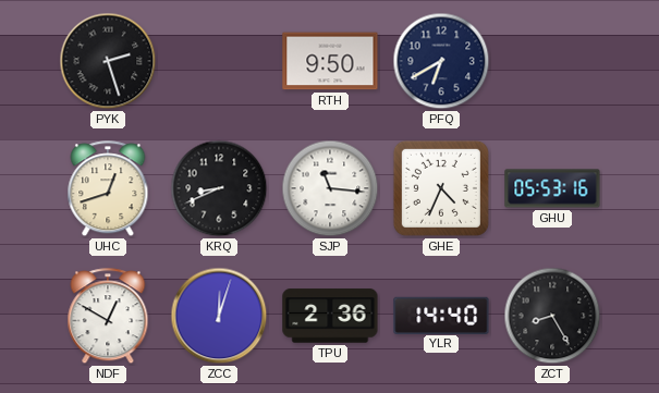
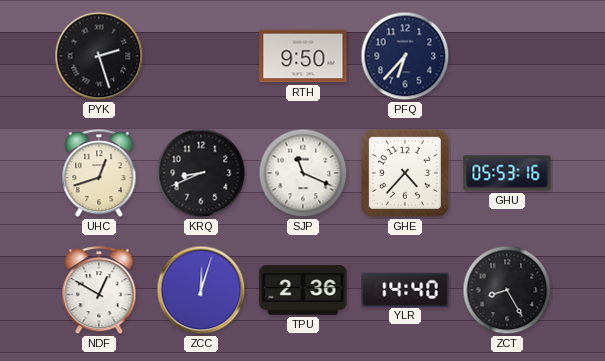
PFQ: 6:40 -> 6:37
SJP: 11:16 -> 11:19
GHE: 4:34 -> 4:37
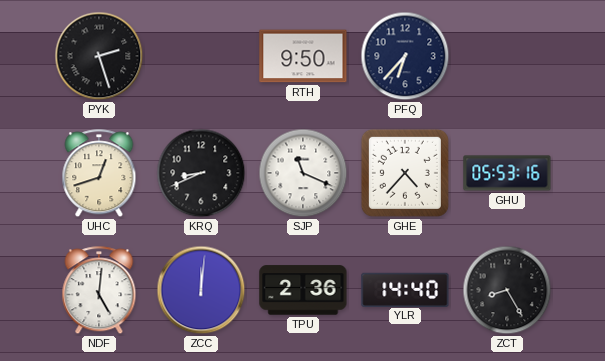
NDF: 12:50 -> 5:01
ZCC: 12:03 -> 12:01
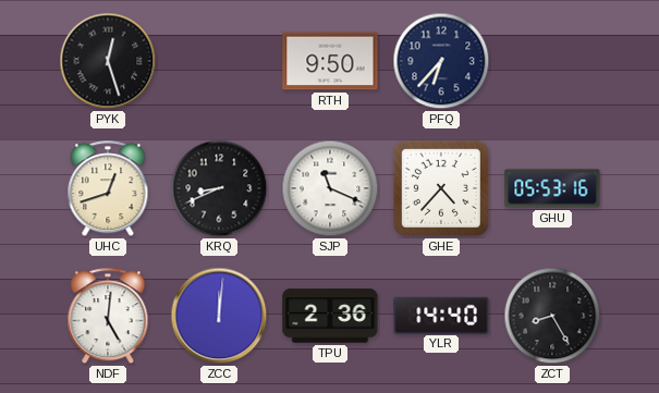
PYK: 2:27 -> 12:27
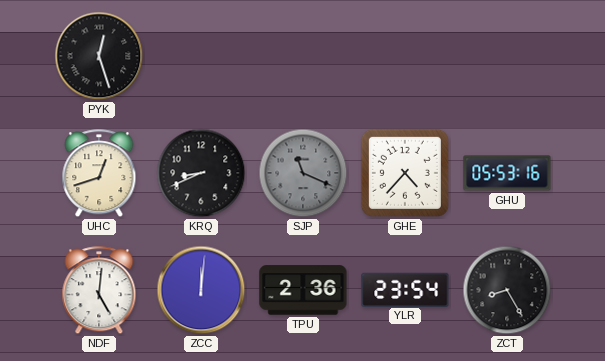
RTH: 9:50 -> none
PFQ: 6:37 -> none
SJP dial: white -> grey
YLR: 14:40 -> 23:54
